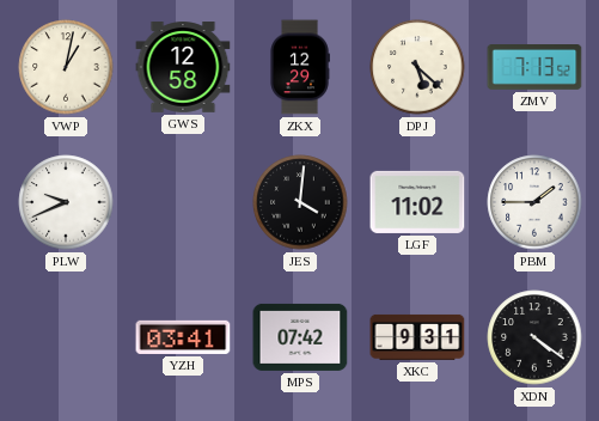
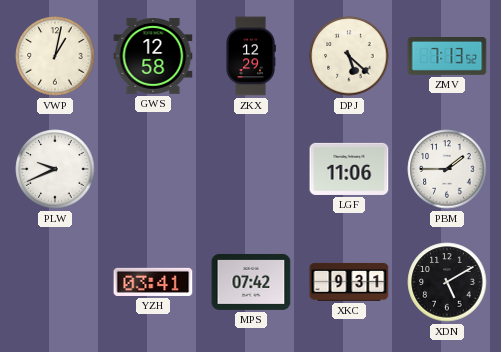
JES: 4:01 -> none
LGF: 11:02 -> 11:06
XDN: 4:21 -> 5:10
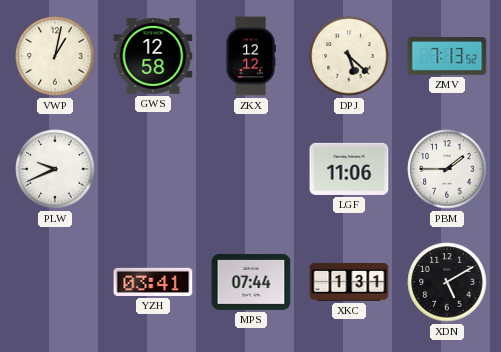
ZKX: 12:29 -> 12:12
MPS: 07:42 -> 07:44
XKC: 9:31 -> 1:31
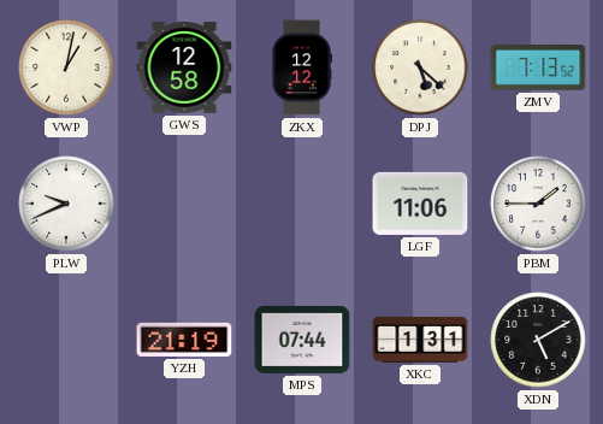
YZH: 03:41 -> 21:19
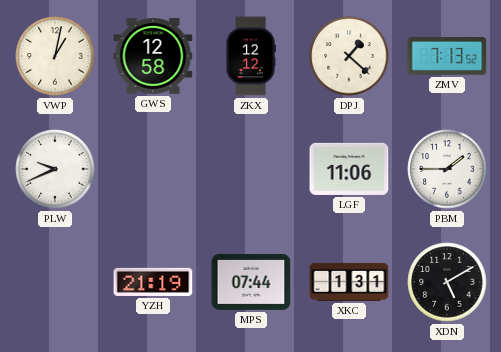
DPJ: 5:22 -> 1:22
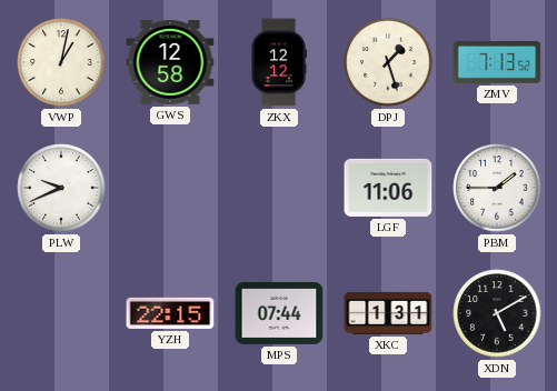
DPJ: 1:22 -> 1:27
YZH: 21:19 -> 22:15
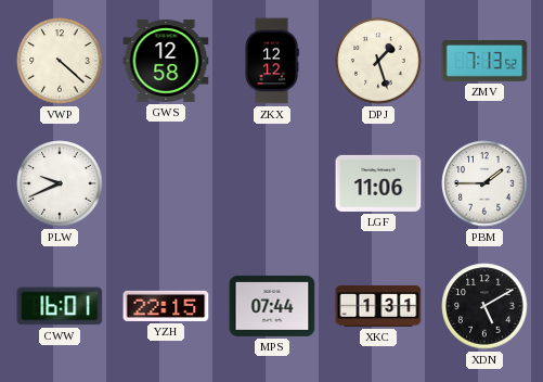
VWP: 1:02 -> 4:22
CWW: none -> 16:01
